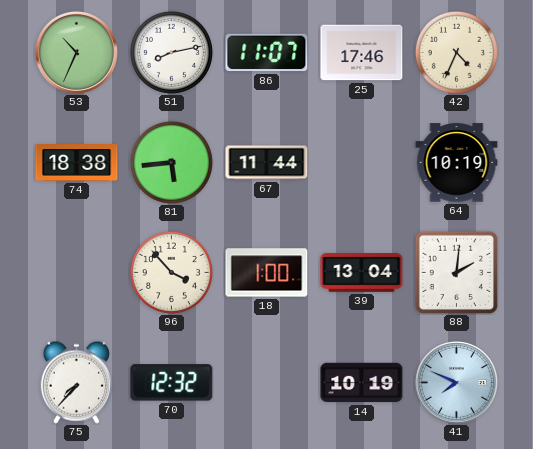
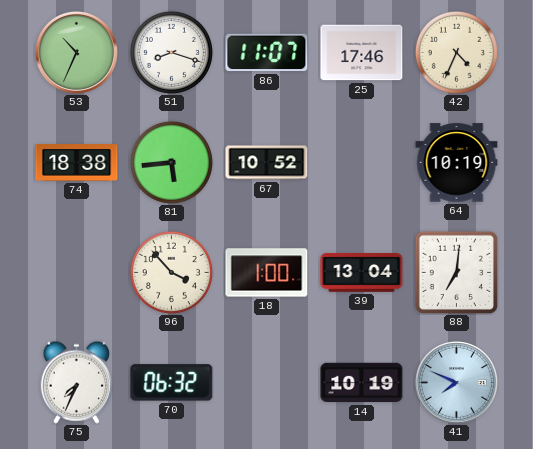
51: 8:13 -> 8:18
67: 11:44 -> 10:52
88: 2:01 -> 7:01
75: 7:37 -> 7:34
70: 12:32 -> 06:32
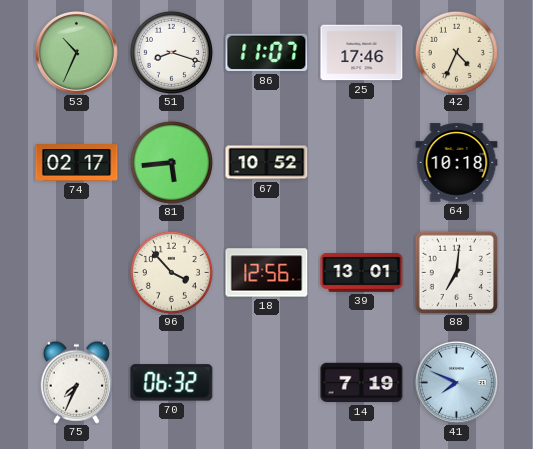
74: 18:38 -> 02:17
64: 10:19 -> 10:18
18: 1:00 -> 12:56
39: 13:04 -> 13:01
14: 10:19 -> 7:19
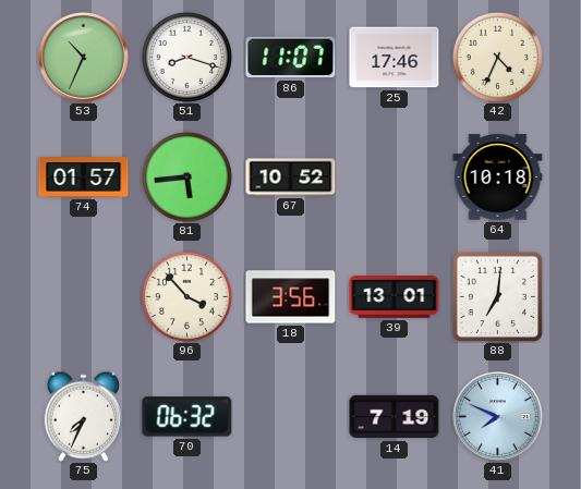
74: 02:17 -> 01:57
18: 12:56 -> 3:56
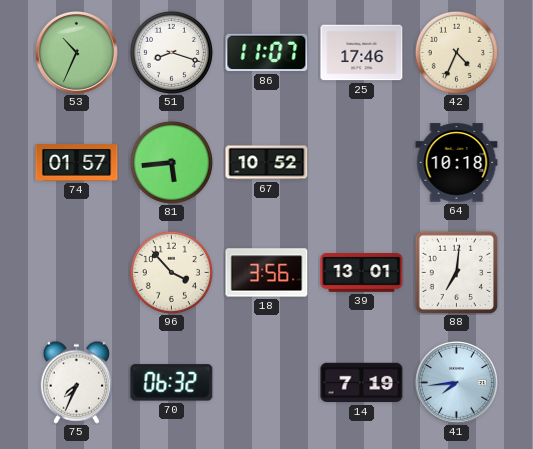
41: 7:49 -> 7:44
